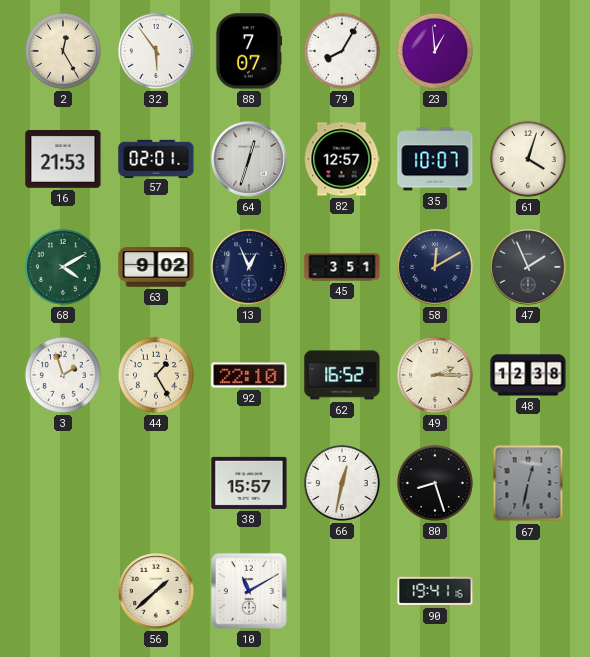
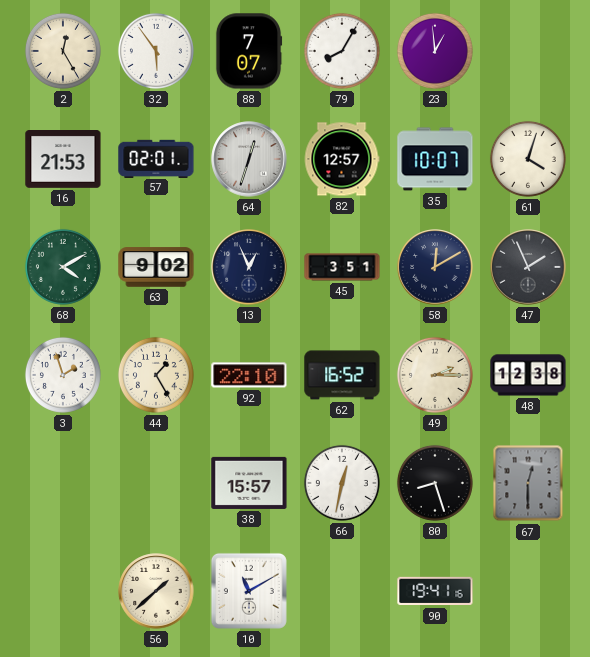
67: 12:32 -> 12:30
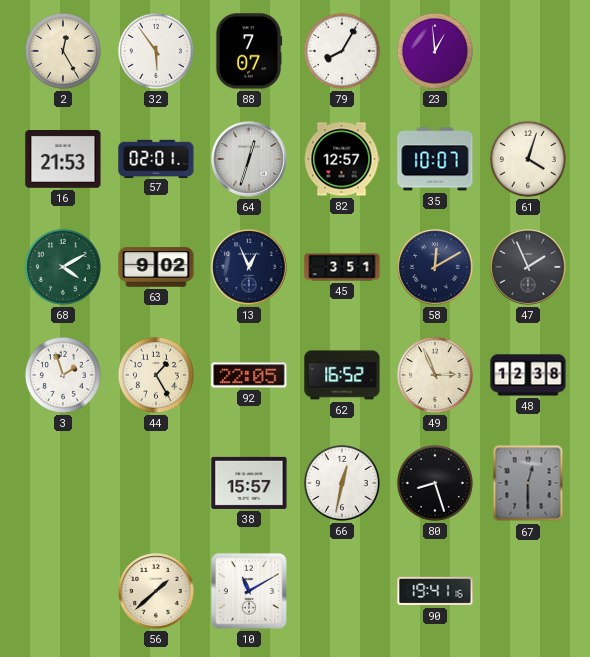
92: 22:10 -> 22:05
49: 2:15 -> 2:56
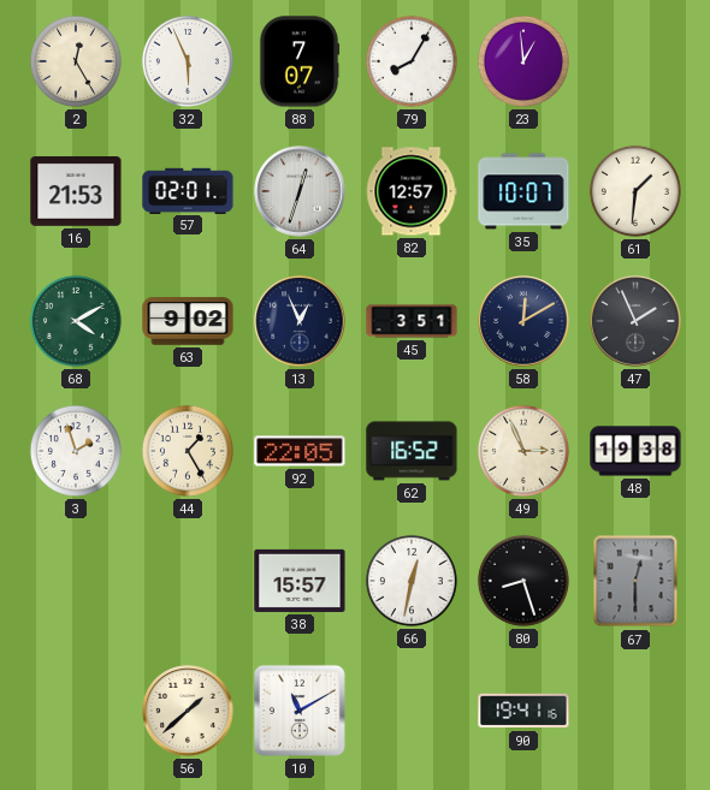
32: 5:54 -> 5:56
61: 4:03 -> 1:31
48: 12:38 -> 19:38
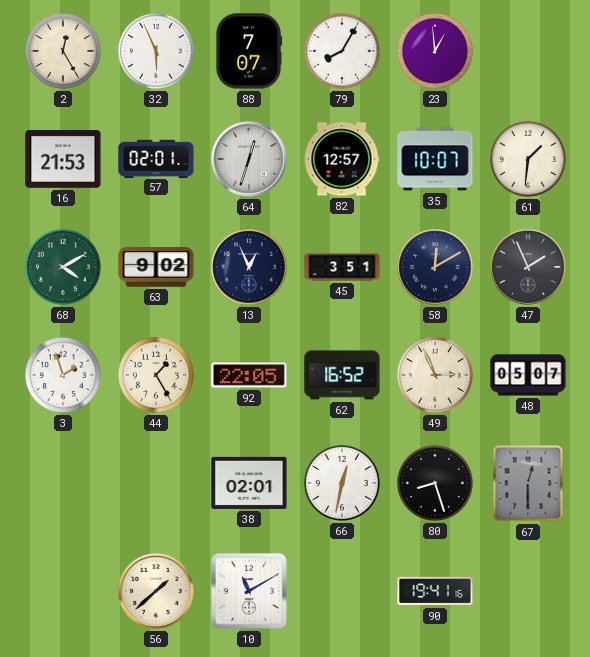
48: 19:38 -> 05:07
38: 15:57 -> 02:01
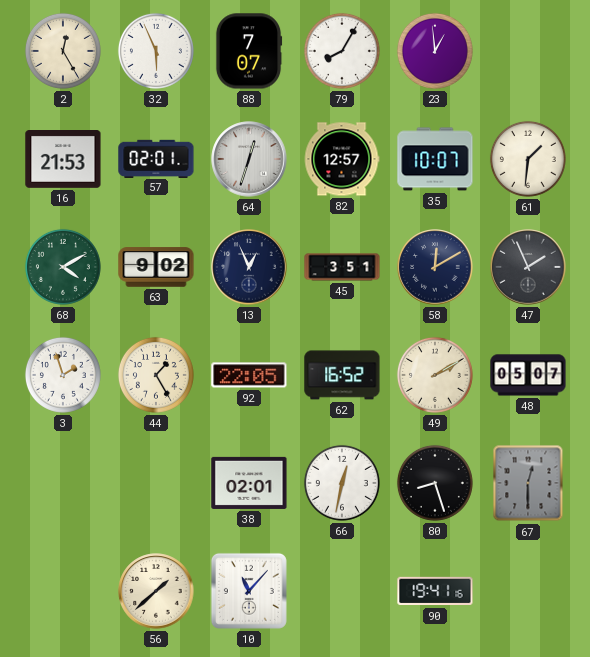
49: 2:56 -> 2:10
10: 11:10 -> 11:07
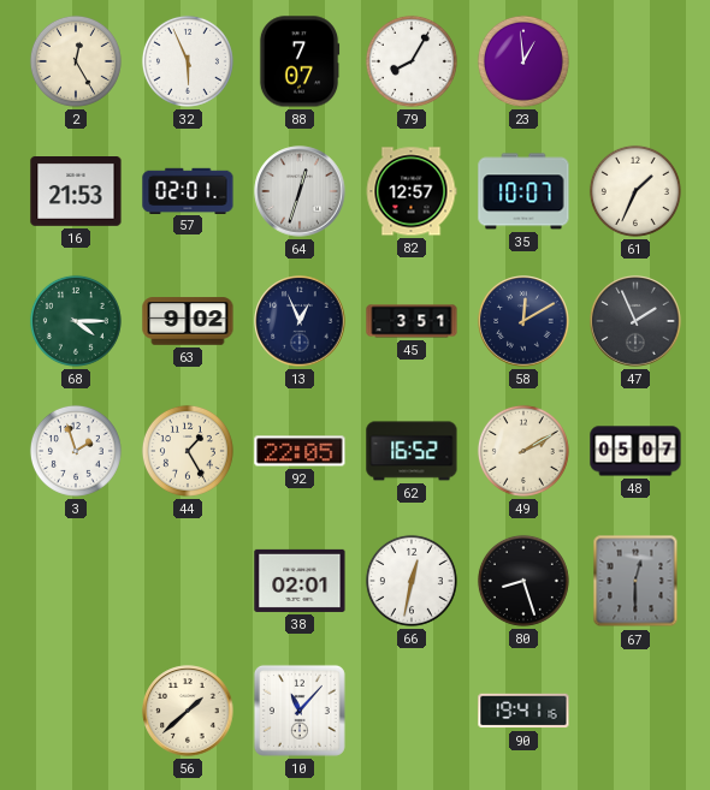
61: 1:31 -> 1:34
68: 4:10 -> 4:15
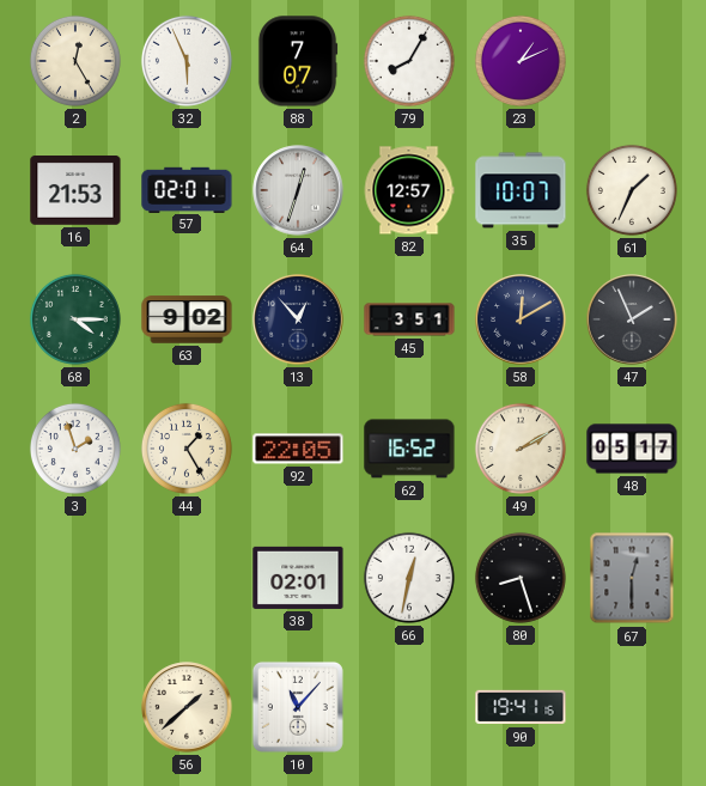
23: 12:59 -> 1:11
13: 12:56 -> 12:53
48: 05:07 -> 05:17
